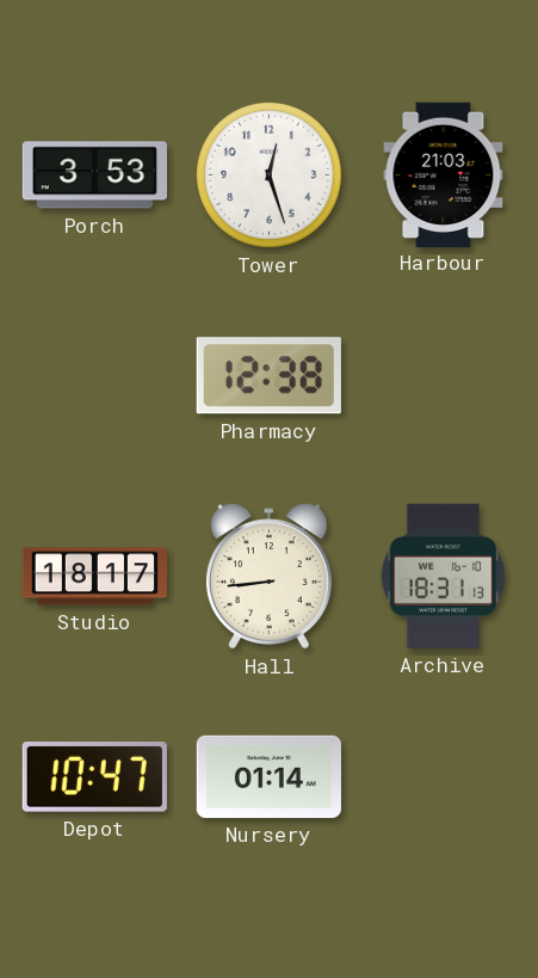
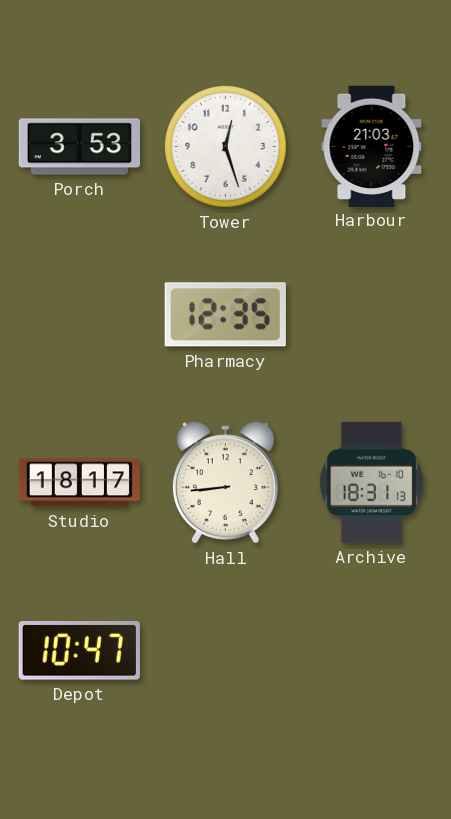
Pharmacy: 12:38 -> 12:35
Nursery: 01:14 -> none
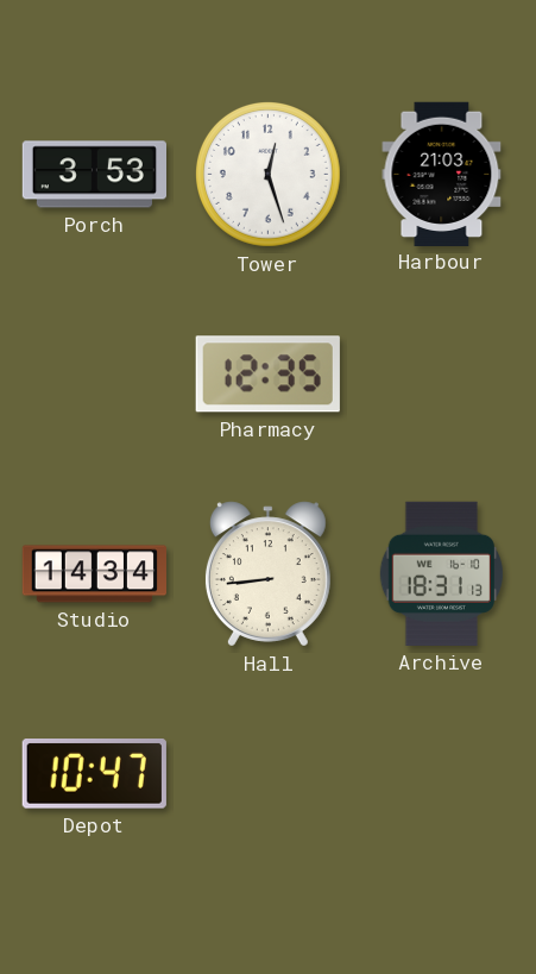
Studio: 18:17 -> 14:34
